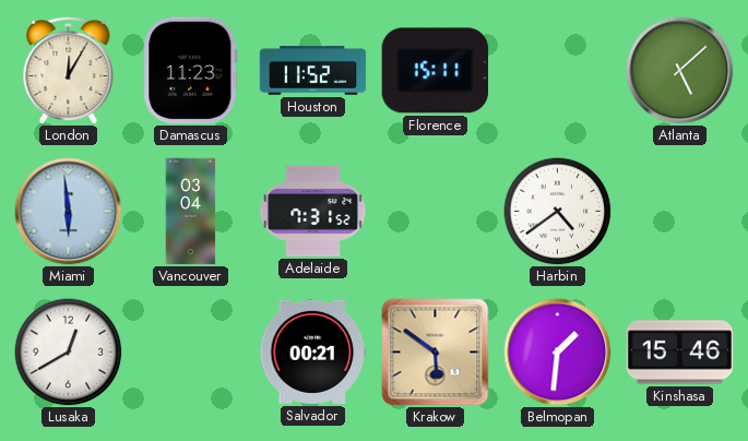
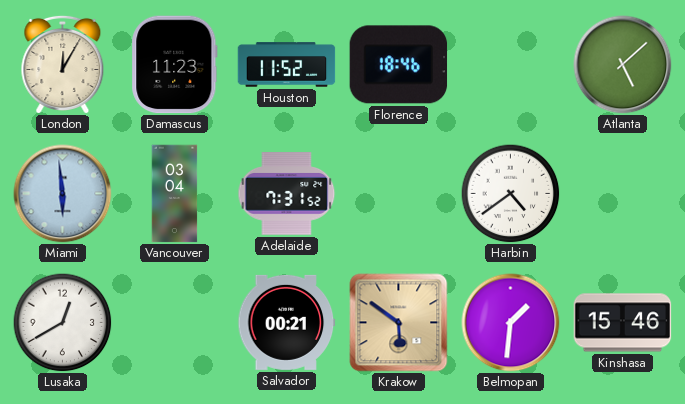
Florence: 15:11 -> 18:46
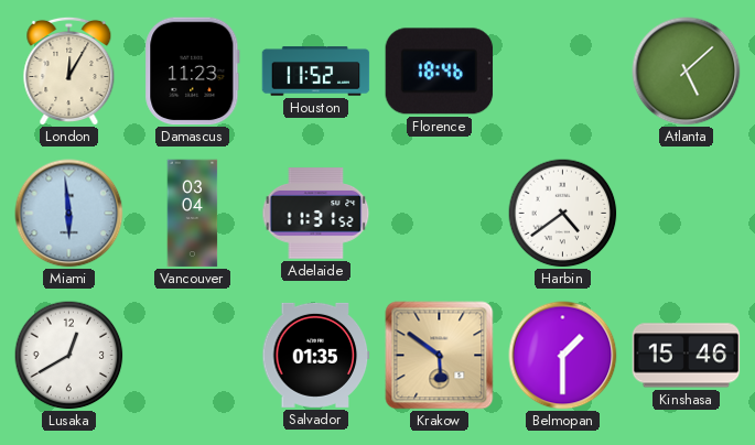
Adelaide: 7:31 -> 11:31
Salvador: 00:21 -> 01:35
Belmopan: 1:31 -> 1:30
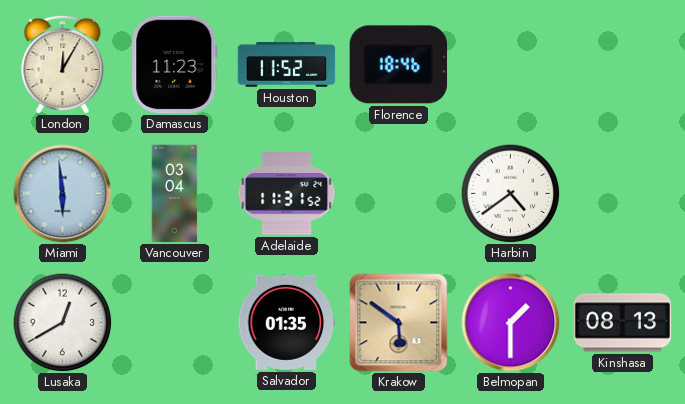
Atlanta: 5:08 -> none
Kinshasa: 15:46 -> 08:13
